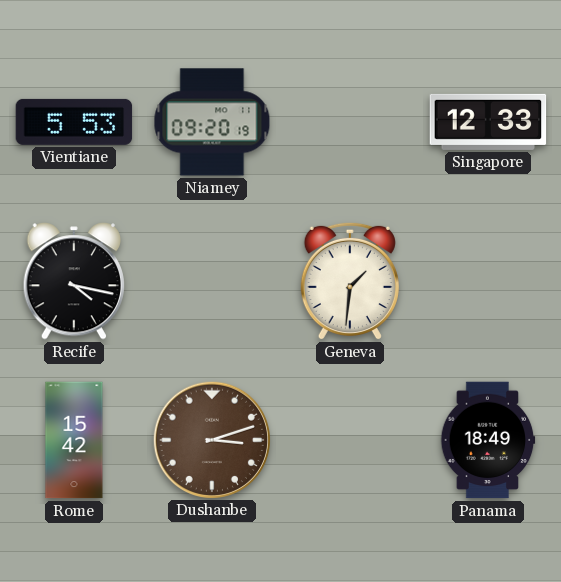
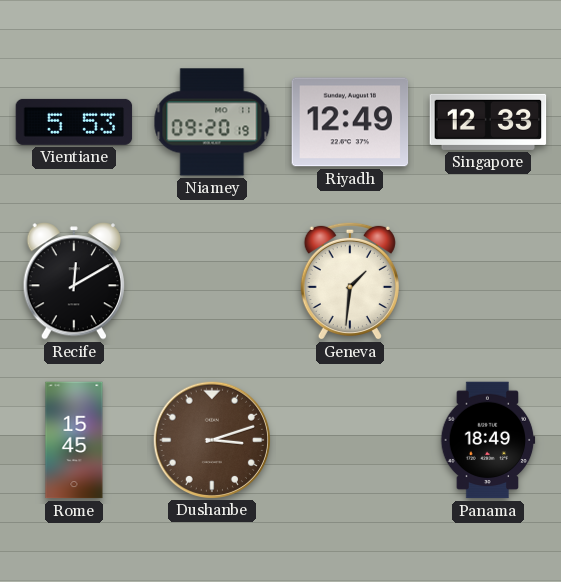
Riyadh: none -> 12:49
Recife: 4:17 -> 12:10
Rome: 15:42 -> 15:45
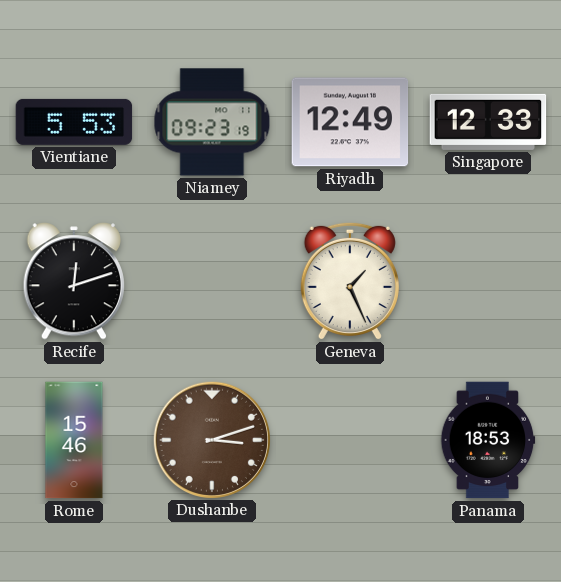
Niamey: 09:20 -> 09:23
Recife: 12:10 -> 12:12
Geneva: 1:31 -> 1:26
Rome: 15:45 -> 15:46
Panama: 18:49 -> 18:53
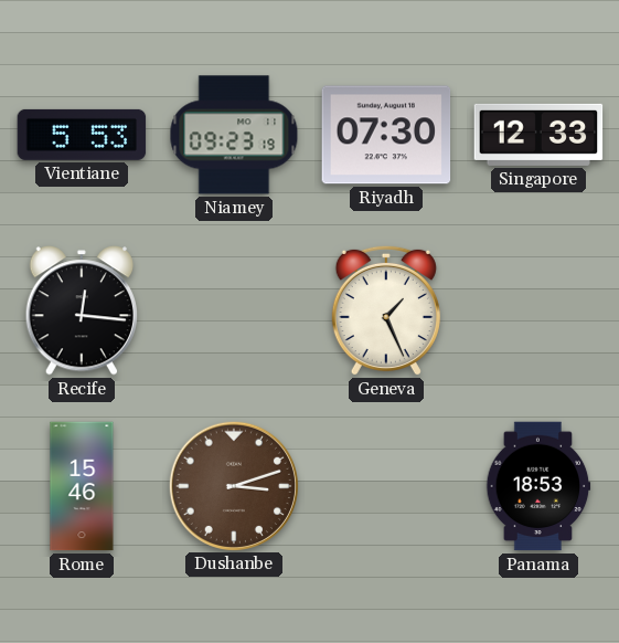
Riyadh: 12:49 -> 07:30
Recife: 12:12 -> 12:16
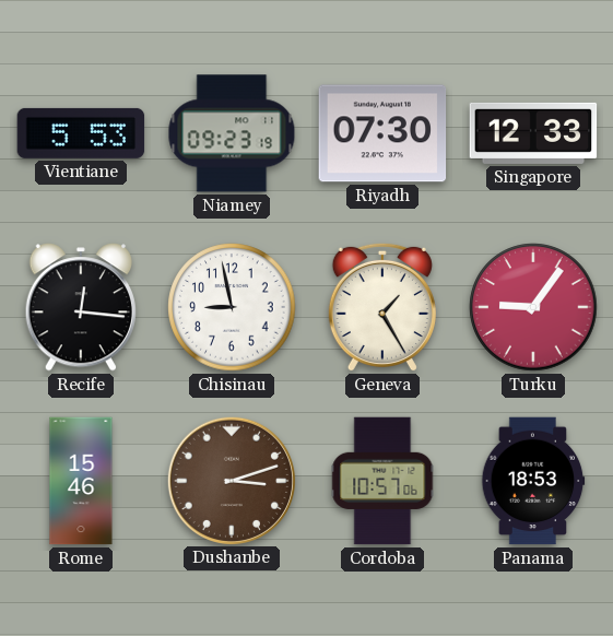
Chisinau: none -> 8:58
Geneva: 1:26 -> 1:25
Turku: none -> 9:06
Cordoba: none -> 10:57
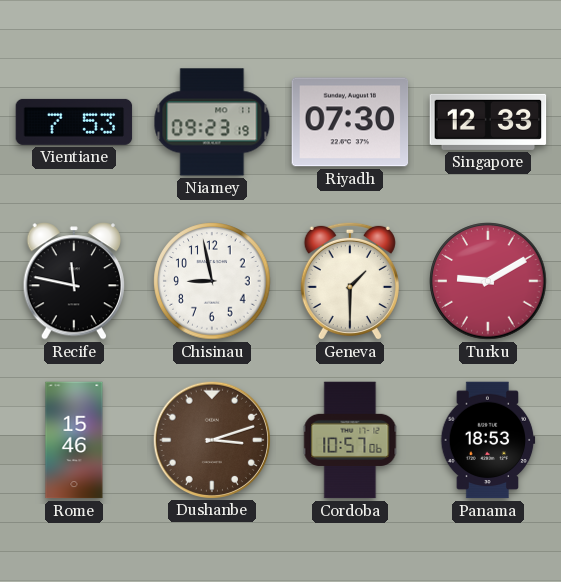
Vientiane: 5:53 -> 7:53
Recife: 12:16 -> 11:47
Geneva: 1:25 -> 1:30
Turku: 9:06 -> 9:10
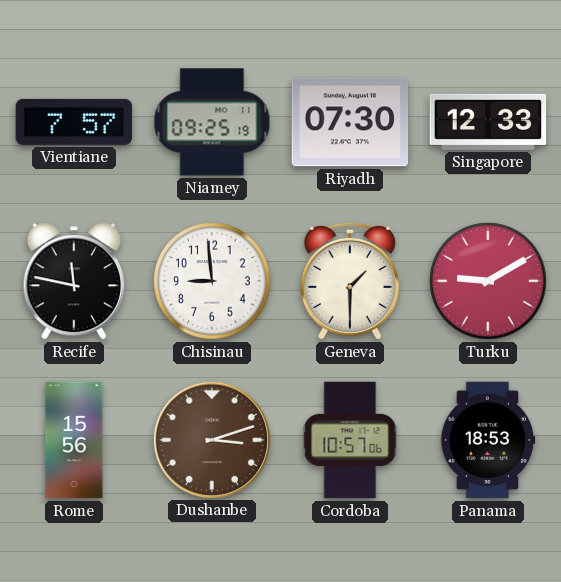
Vientiane: 7:53 -> 7:57
Niamey: 09:23 -> 09:25
Chisinau: 8:58 -> 8:59
Rome: 15:46 -> 15:56
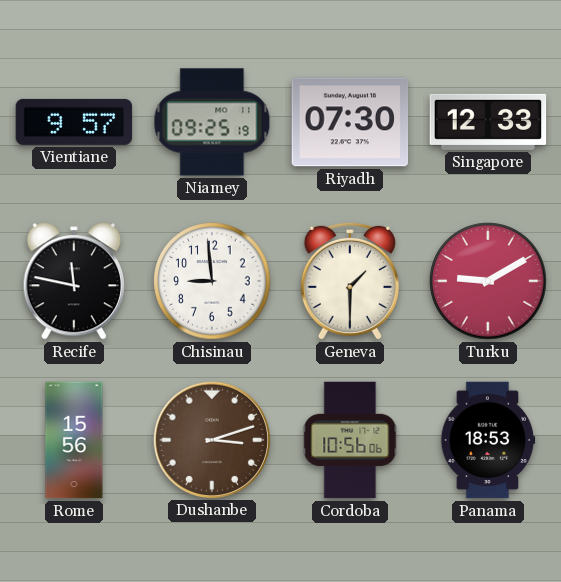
Vientiane: 7:57 -> 9:57
Cordoba: 10:57 -> 10:56
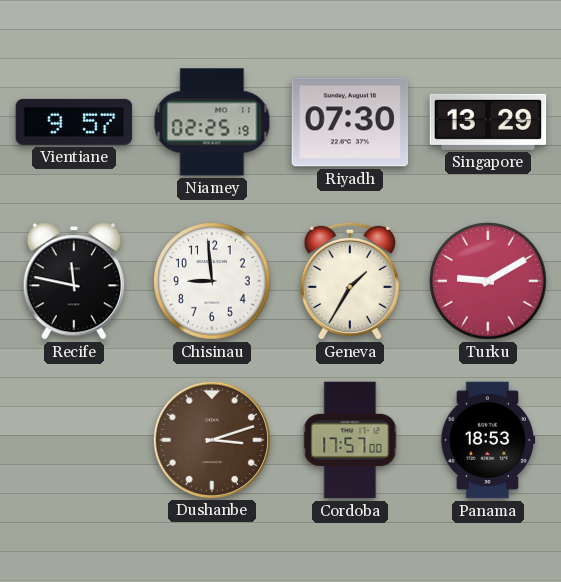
Niamey: 09:25 -> 02:25
Singapore: 12:33 -> 13:29
Geneva: 1:30 -> 1:35
Rome: 15:56 -> none
Cordoba: 10:56 -> 17:57
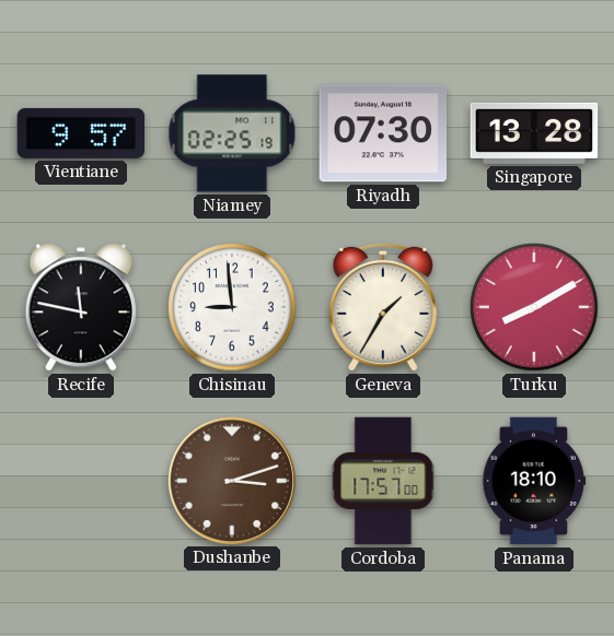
Singapore: 13:29 -> 13:28
Turku: 9:10 -> 8:10
Panama: 18:53 -> 18:10
